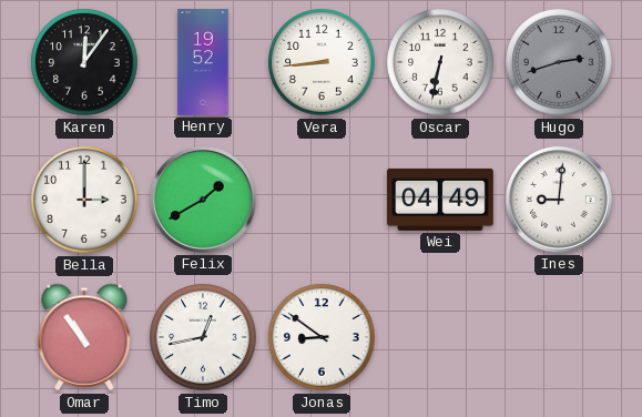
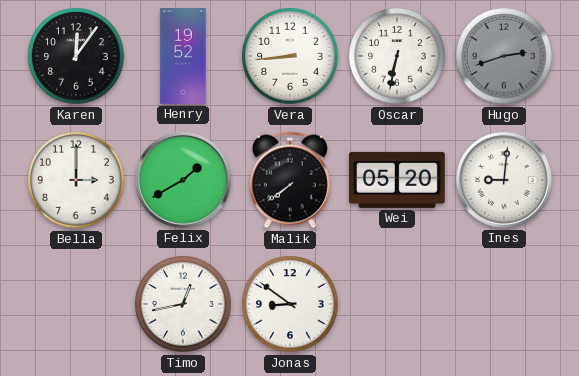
Malik: none -> 7:39
Wei: 04:49 -> 05:20
Omar: 10:54 -> none
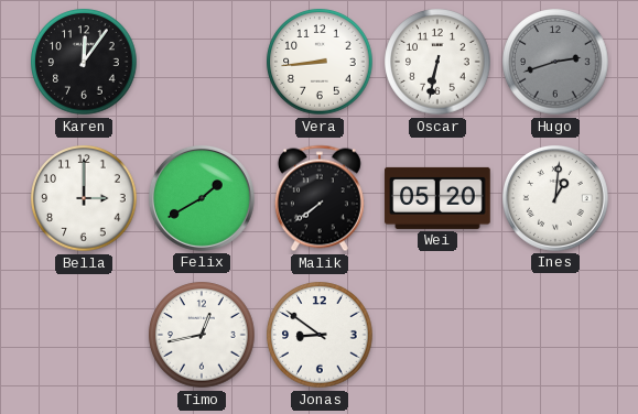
Henry: 19:52 -> none
Ines: 9:01 -> 1:01
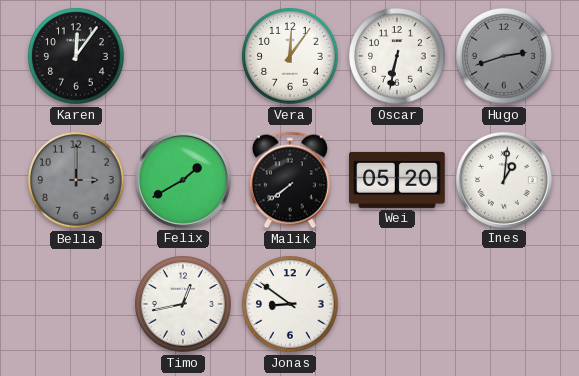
Vera: 8:44 -> 12:06
Bella dial: white -> grey
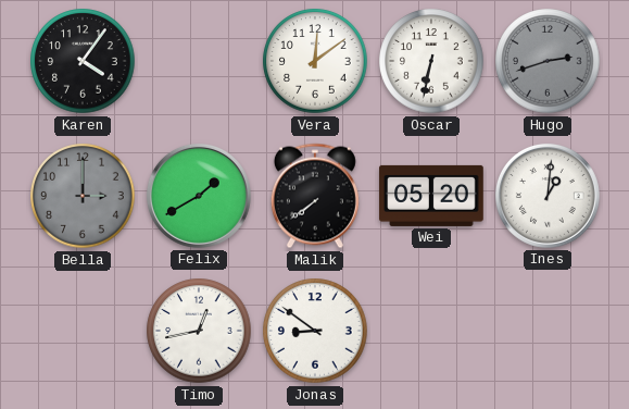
Karen: 12:06 -> 4:06
Vera: 12:06 -> 12:09
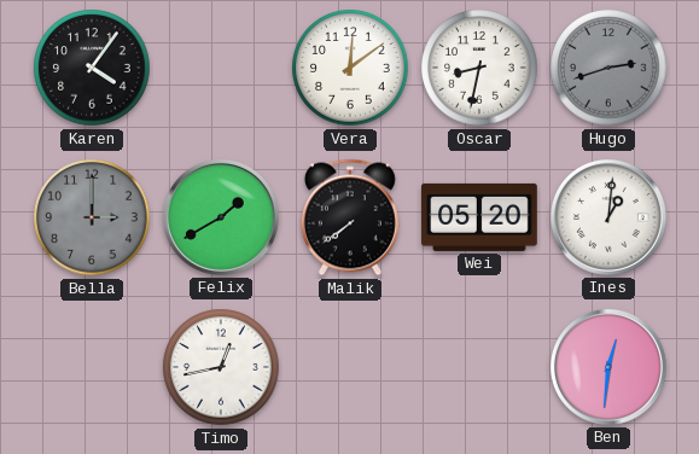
Oscar: 6:32 -> 8:32
Jonas: 8:51 -> none
Ben: none -> 12:31
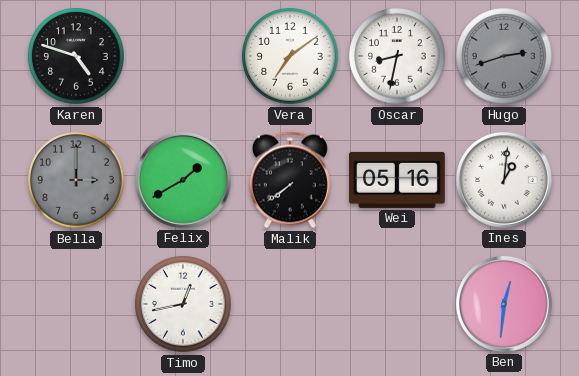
Karen: 4:06 -> 4:48
Vera: 12:09 -> 7:09
Wei: 05:20 -> 05:16
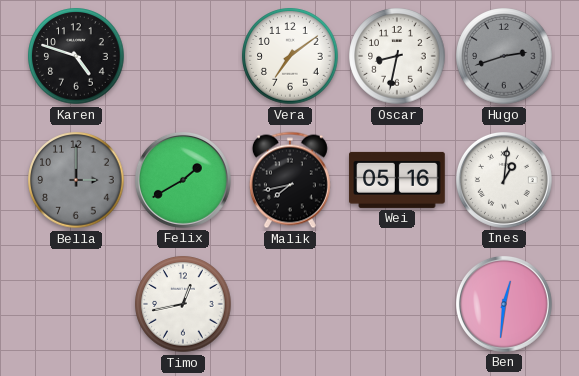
Malik: 7:39 -> 7:43
